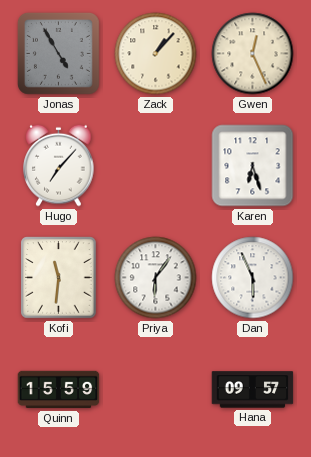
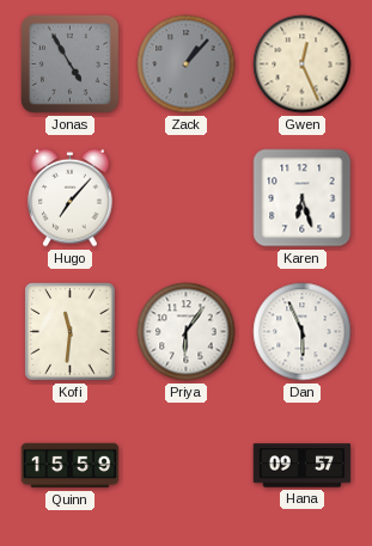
Zack dial: cream -> grey
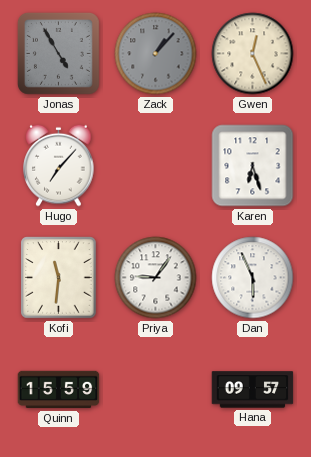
Priya: 6:06 -> 9:06
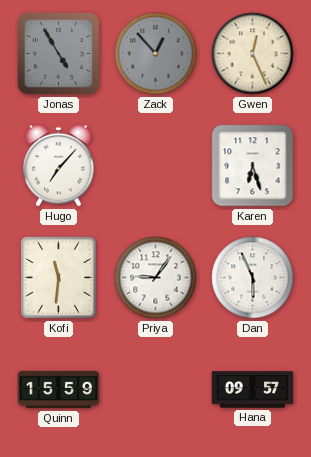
Zack: 1:07 -> 12:53
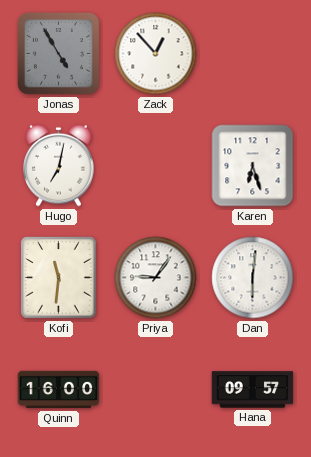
Zack dial: grey -> white
Gwen: 12:26 -> none
Hugo: 7:07 -> 7:02
Dan: 5:56 -> 6:01
Quinn: 15:59 -> 16:00
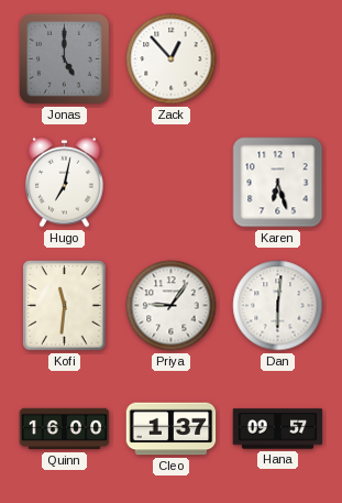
Jonas: 4:55 -> 5:00
Cleo: none -> 1:37
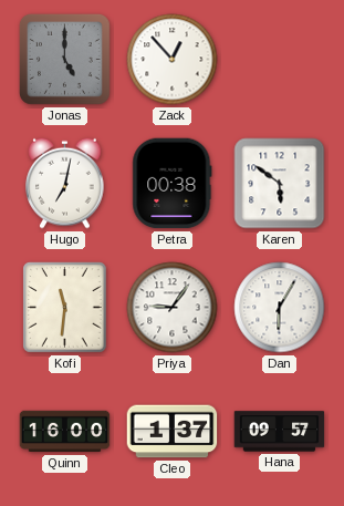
Petra: none -> 00:38
Karen: 6:27 -> 5:51
Dan: 6:01 -> 6:05
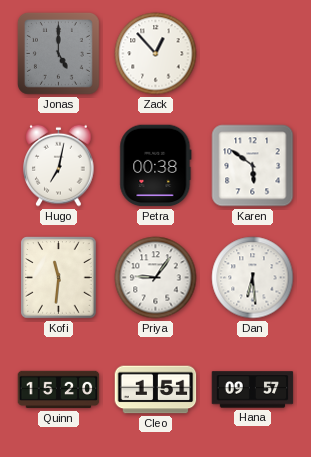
Dan: 6:05 -> 6:29
Quinn: 16:00 -> 15:20
Cleo: 1:37 -> 1:51
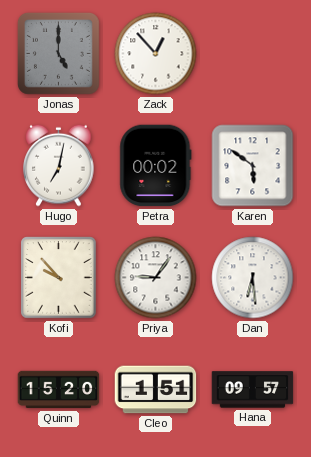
Petra: 00:38 -> 00:02
Kofi: 11:31 -> 9:53
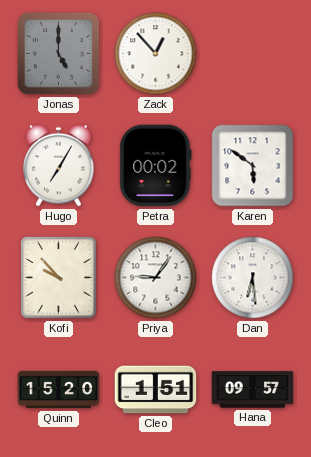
Hugo: 7:02 -> 7:05
